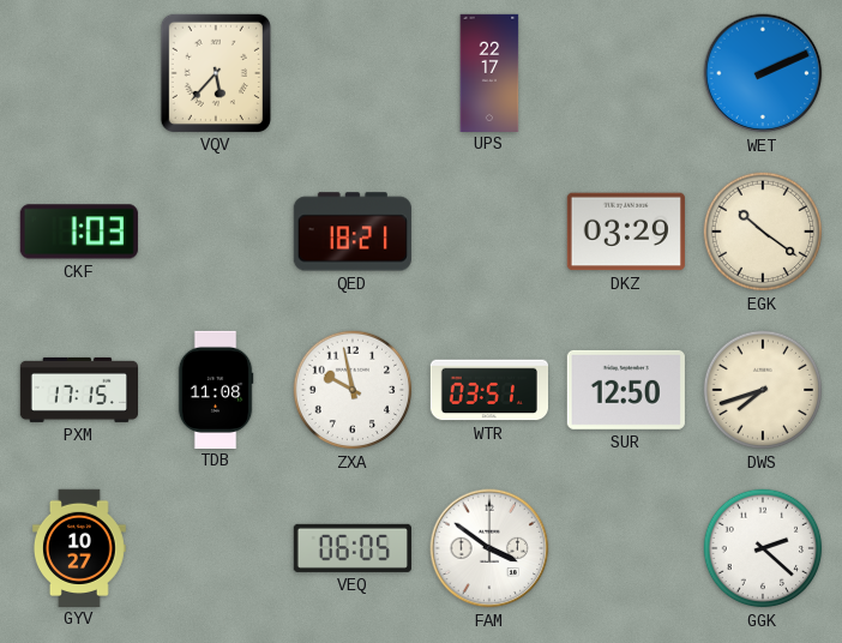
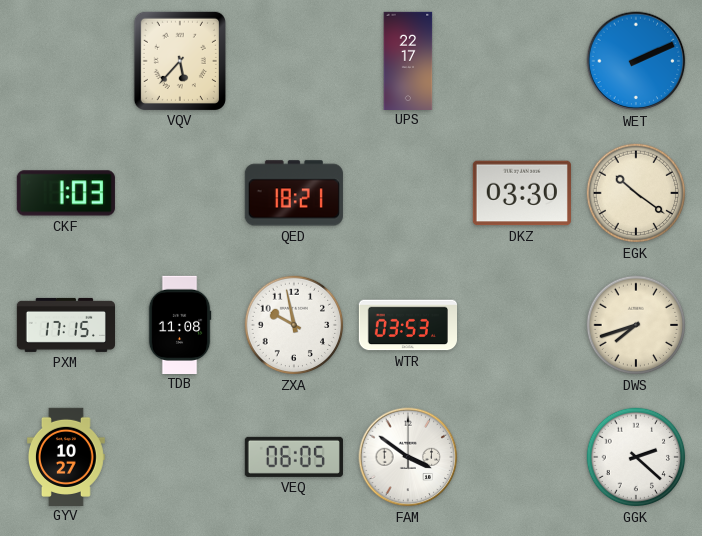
DKZ: 03:29 -> 03:30
WTR: 03:51 -> 03:53
SUR: 12:50 -> none
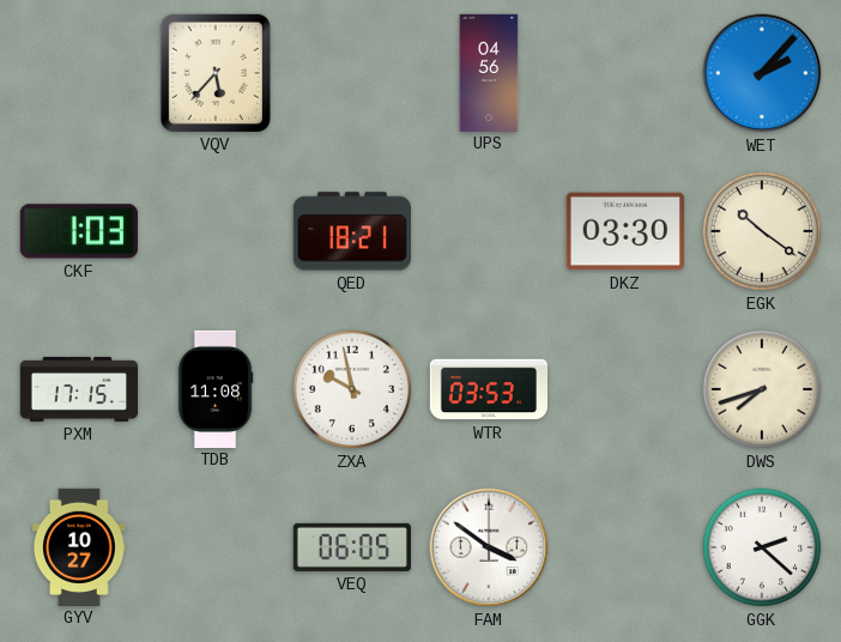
UPS: 22:17 -> 04:56
WET: 2:11 -> 2:07
